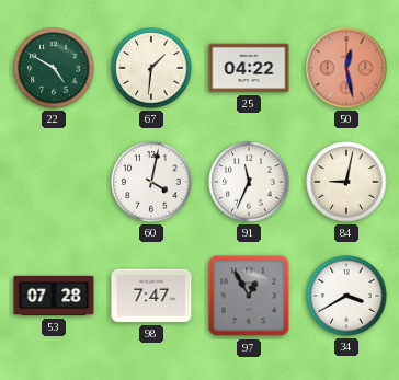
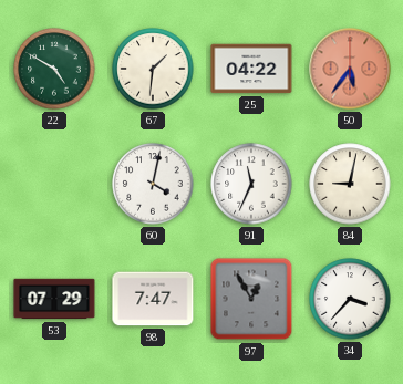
50: 12:28 -> 5:36
53: 07:28 -> 07:29
34: 3:40 -> 3:37
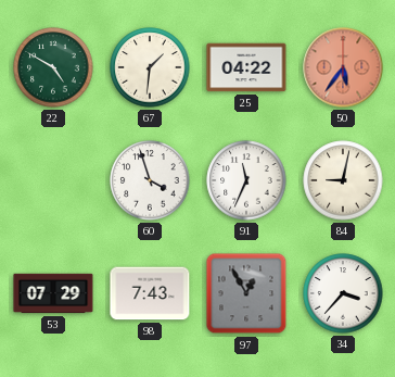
60: 4:02 -> 3:57
98: 7:47 -> 7:43
